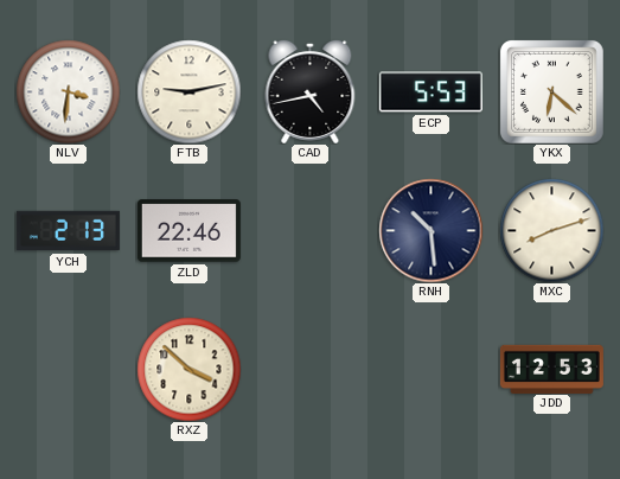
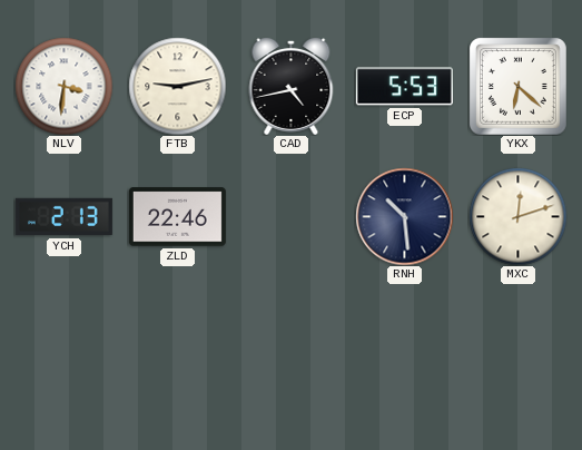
MXC: 8:12 -> 12:12
RXZ: 3:52 -> none
JDD: 12:53 -> none
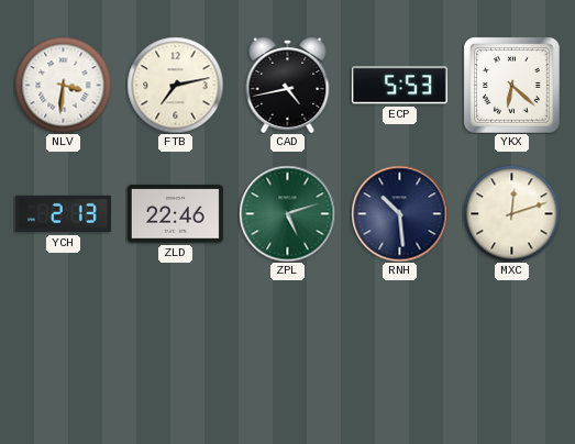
FTB: 9:13 -> 7:13
ZPL: none -> 5:12
